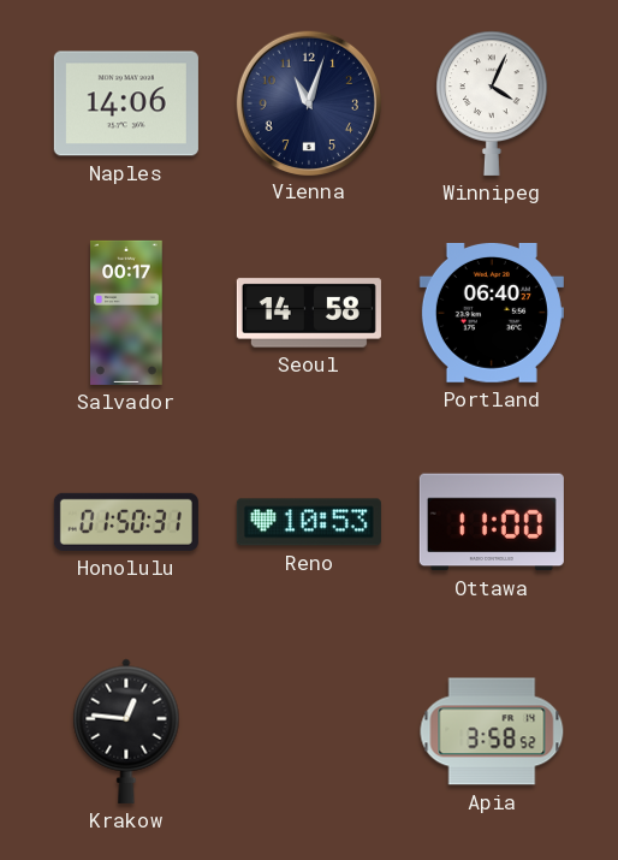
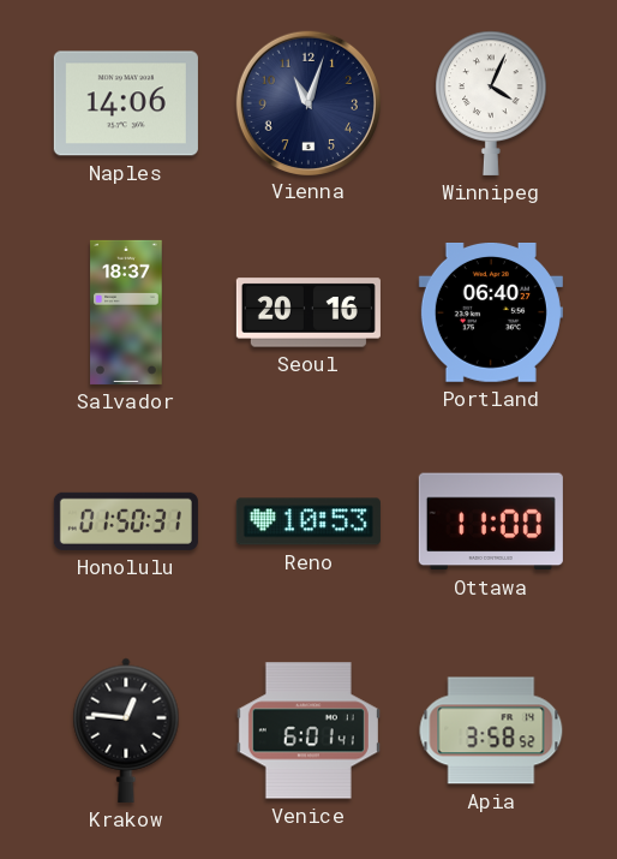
Salvador: 00:17 -> 18:37
Seoul: 14:58 -> 20:16
Venice: none -> 6:01
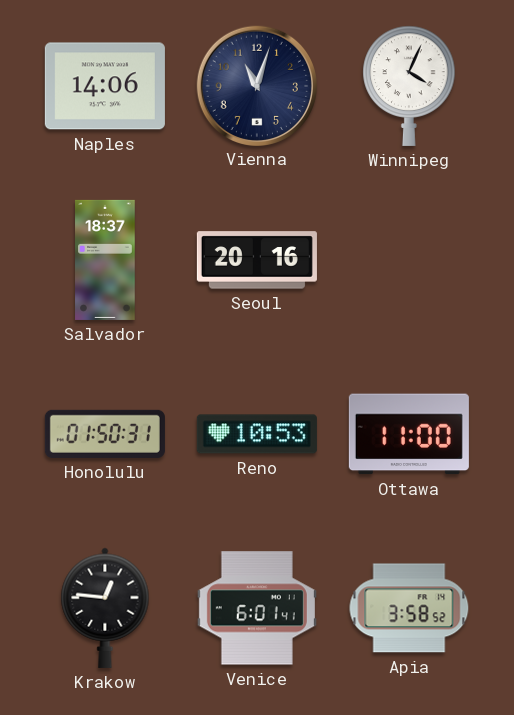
Portland: 06:40 -> none
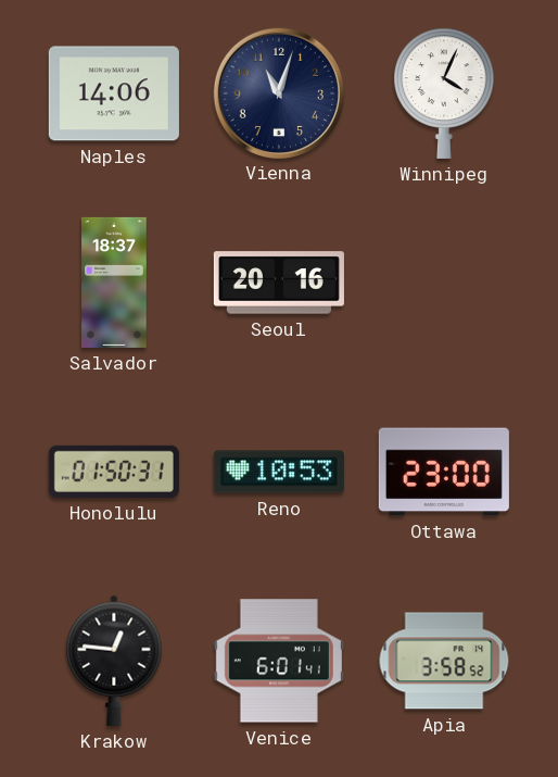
Ottawa: 11:00 -> 23:00
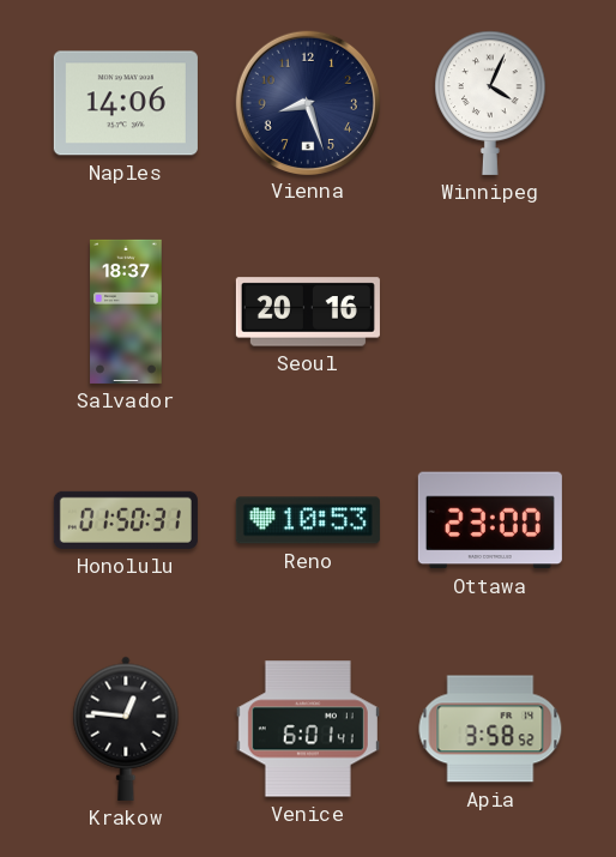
Vienna: 11:03 -> 8:27
